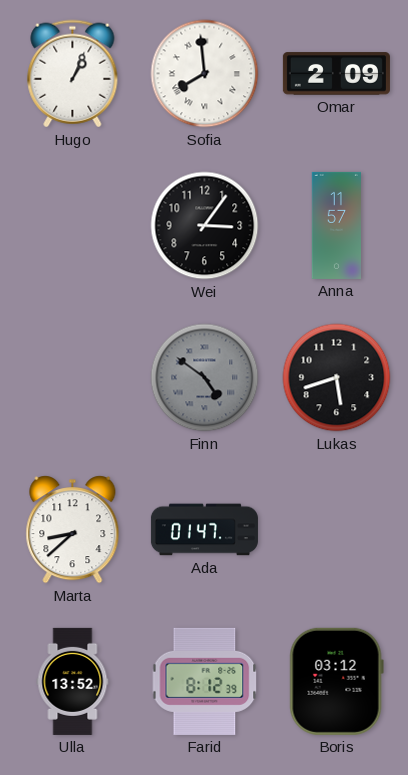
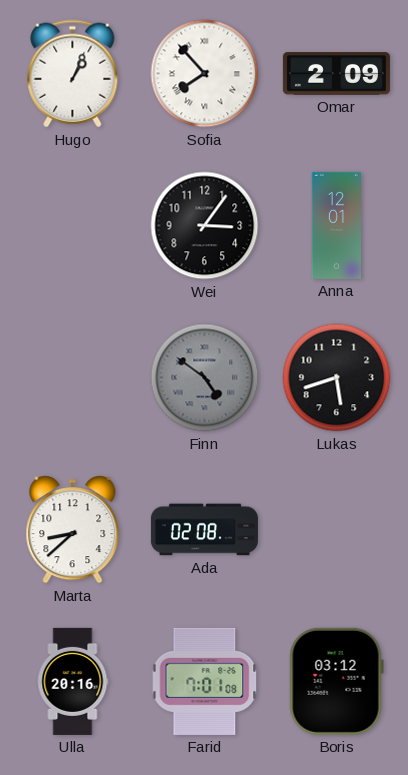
Sofia: 7:59 -> 7:53
Anna: 11:57 -> 12:01
Ada: 01:47 -> 02:08
Ulla: 13:52 -> 20:16
Farid: 8:12 -> 7:01
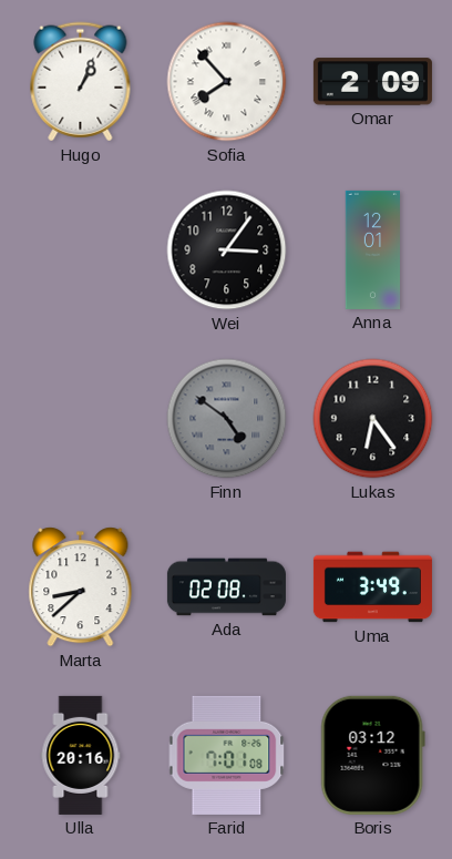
Lukas: 5:42 -> 6:24
Uma: none -> 3:49
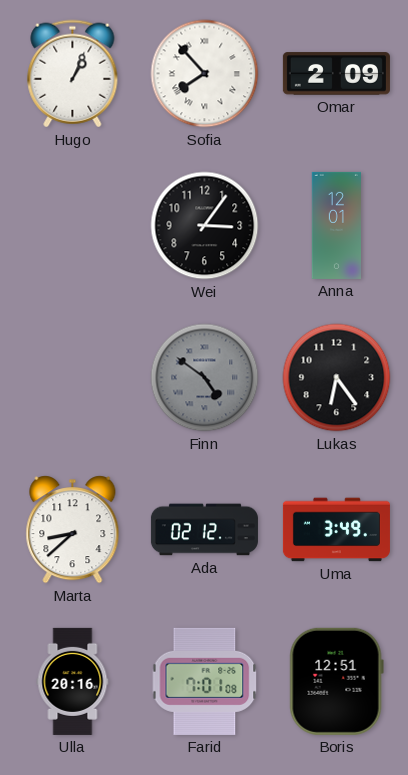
Ada: 02:08 -> 02:12
Boris: 03:12 -> 12:51
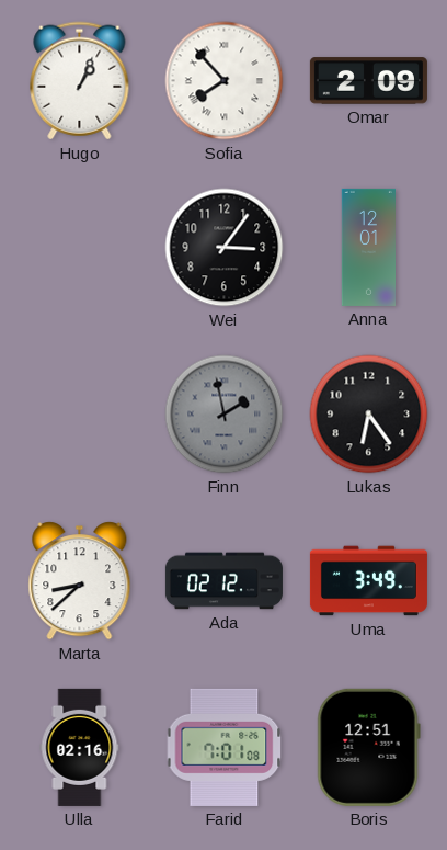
Finn: 4:51 -> 1:58
Ulla: 20:16 -> 02:16
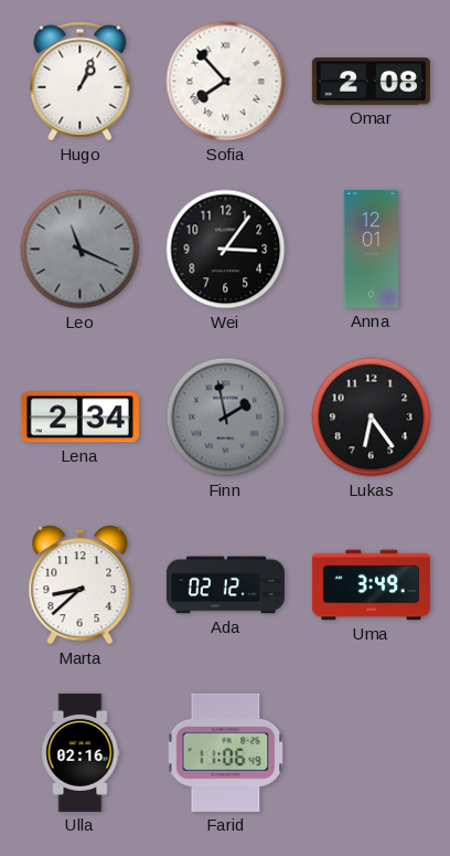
Omar: 2:09 -> 2:08
Leo: none -> 11:19
Lena: none -> 2:34
Farid: 7:01 -> 11:06
Boris: 12:51 -> none
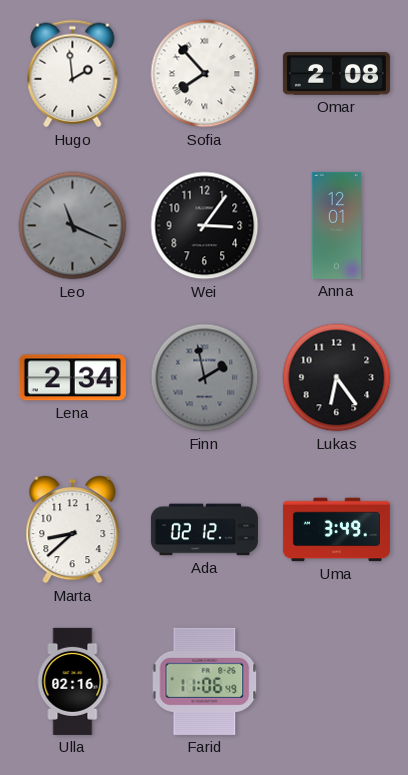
Hugo: 1:04 -> 1:59
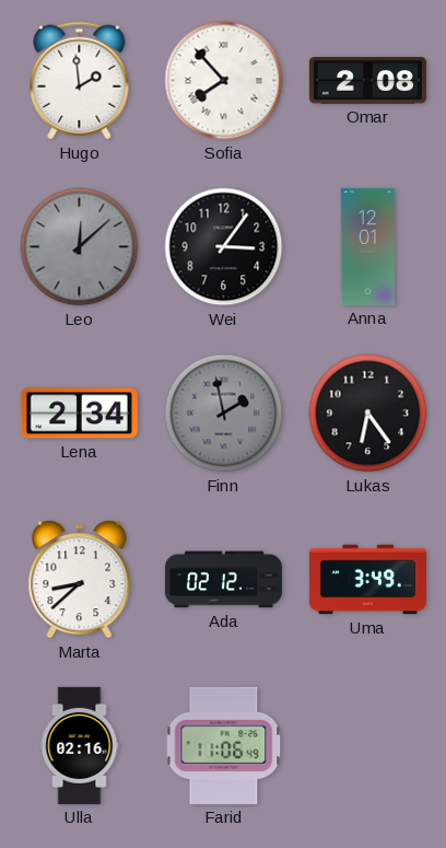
Leo: 11:19 -> 12:08
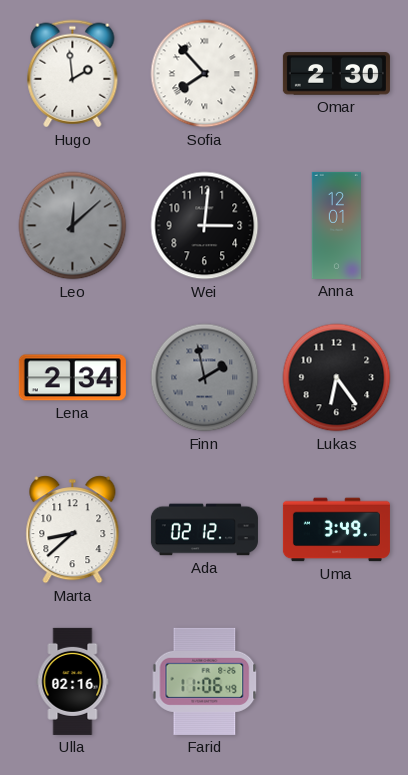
Omar: 2:08 -> 2:30
Wei: 3:06 -> 3:01
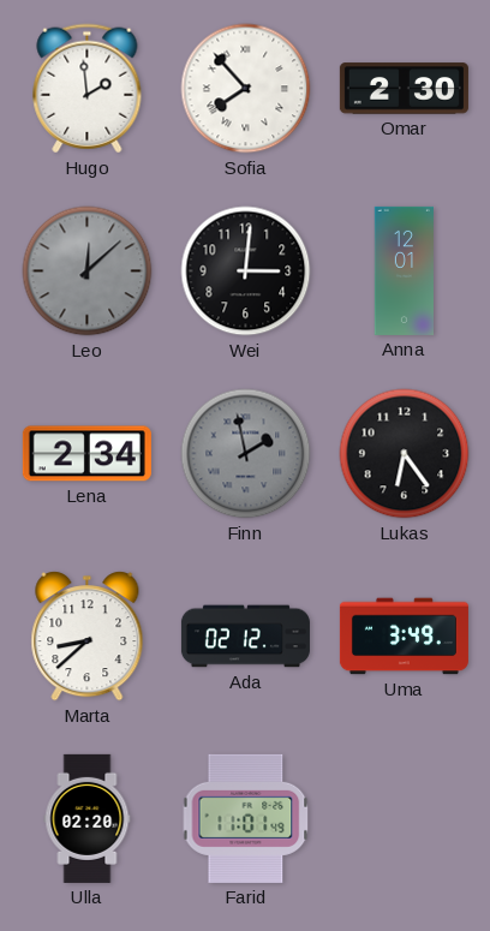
Ulla: 02:16 -> 02:20
Farid: 11:06 -> 11:01
